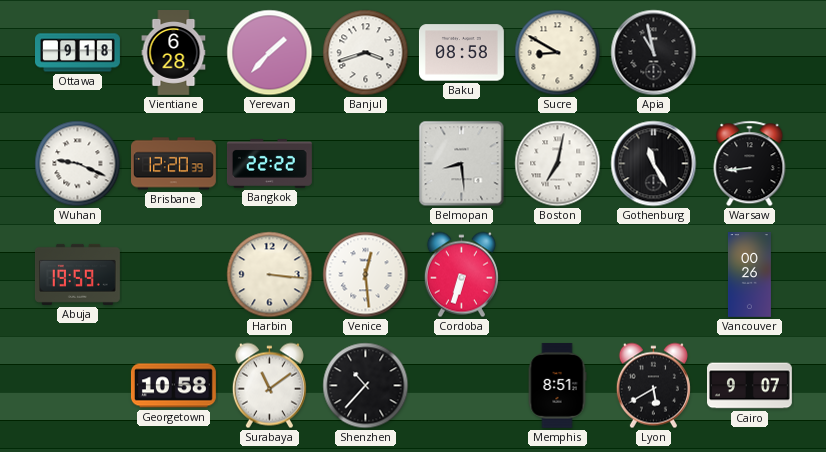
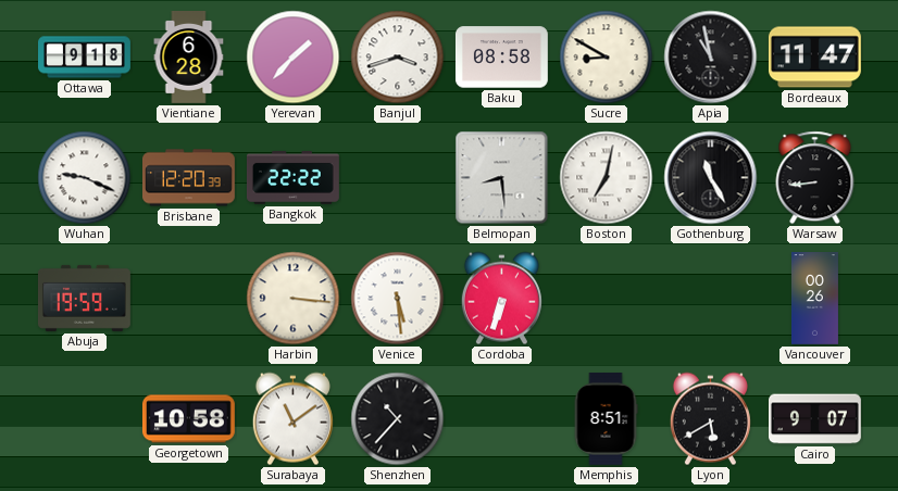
Bordeaux: none -> 11:47
Venice: 12:29 -> 5:29
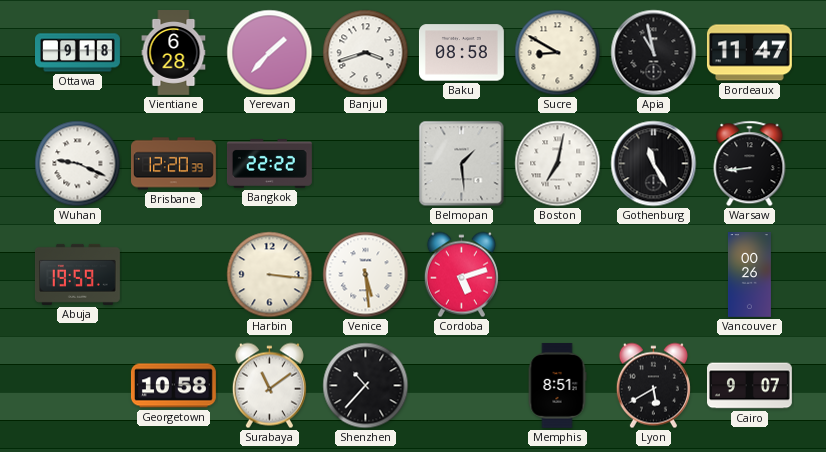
Belmopan: 8:29 -> 1:29
Cordoba: 6:33 -> 5:12
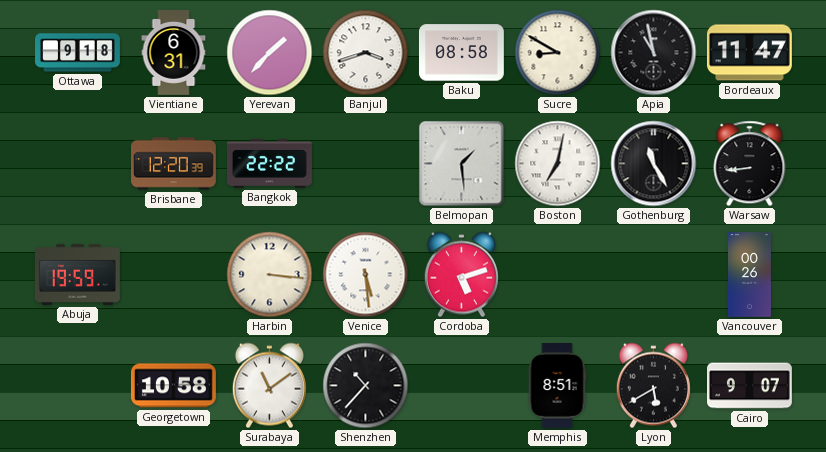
Vientiane: 6:28 -> 6:31
Wuhan: 9:19 -> none
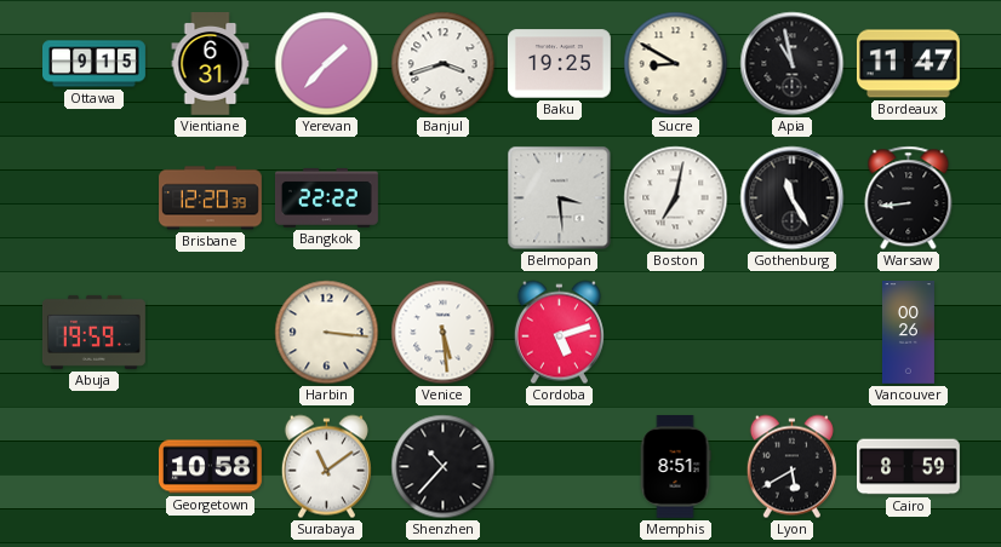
Ottawa: 9:18 -> 9:15
Baku: 08:58 -> 19:25
Belmopan: 1:29 -> 3:29
Cairo: 9:07 -> 8:59
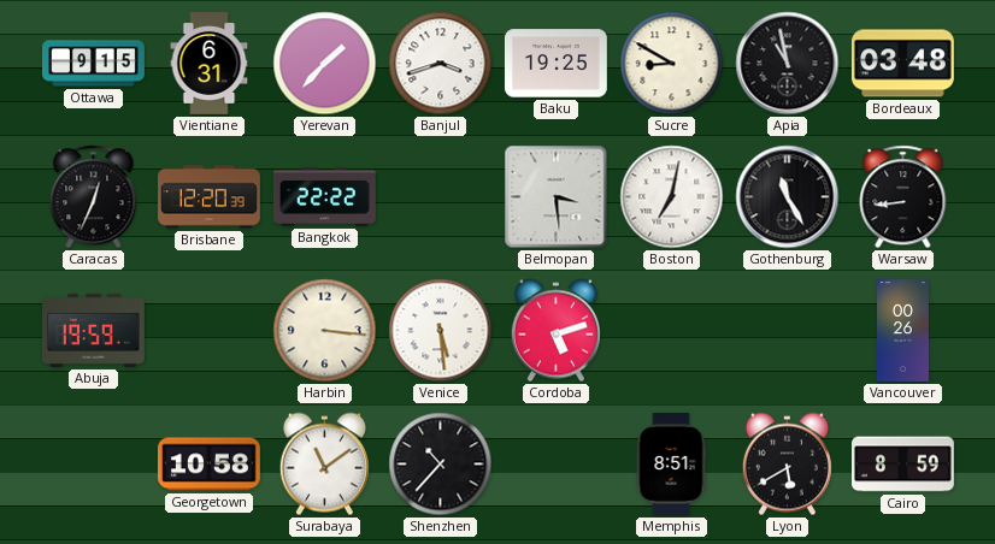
Bordeaux: 11:47 -> 03:48
Caracas: none -> 12:34
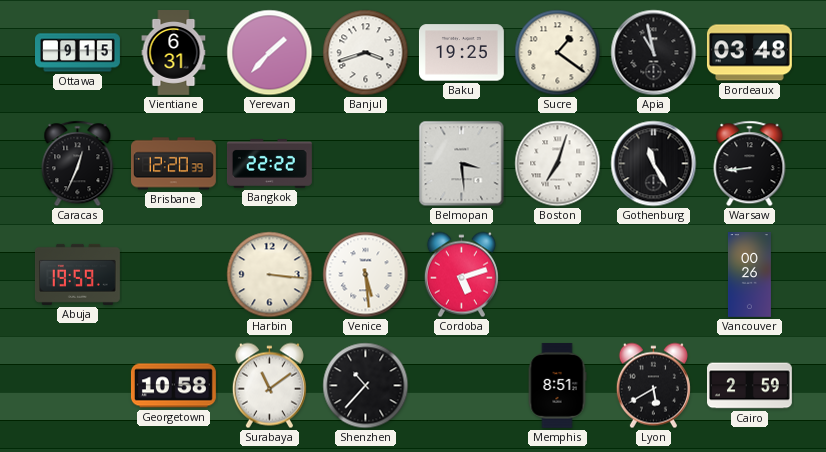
Sucre: 8:50 -> 1:21
Boston: 7:02 -> 7:03
Cairo: 8:59 -> 2:59
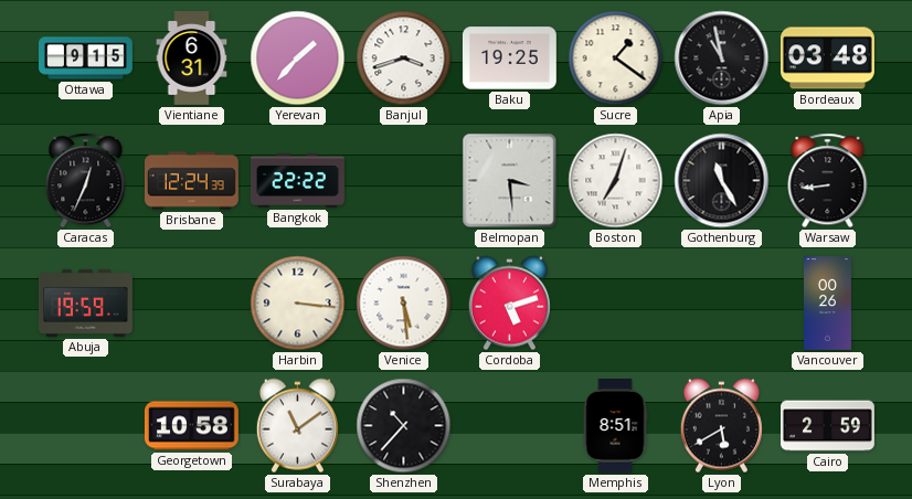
Brisbane: 12:20 -> 12:24
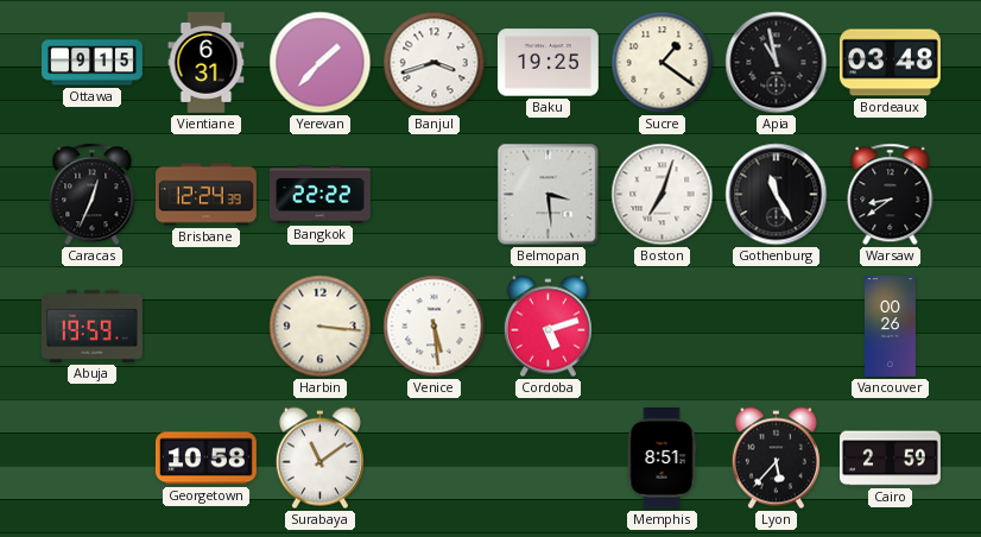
Warsaw: 8:44 -> 8:39
Shenzhen: 10:37 -> none
Lyon: 5:40 -> 5:37
